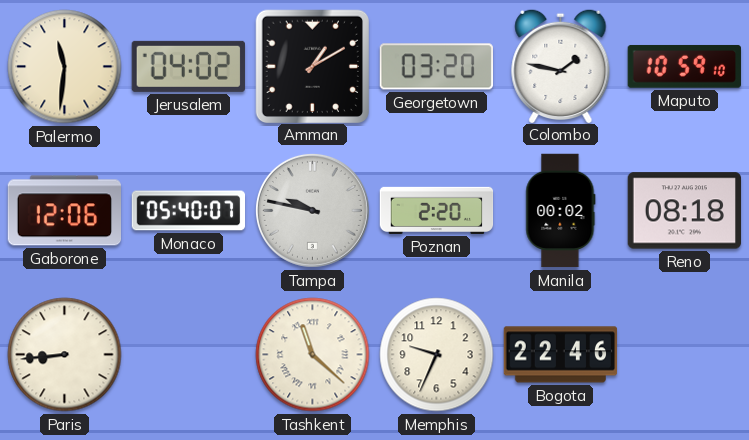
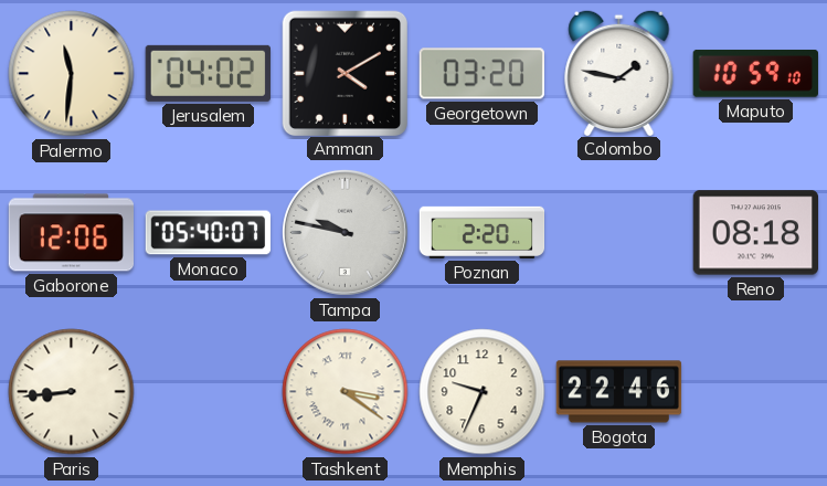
Amman: 1:10 -> 4:10
Manila: 00:02 -> none
Tashkent: 11:22 -> 3:21
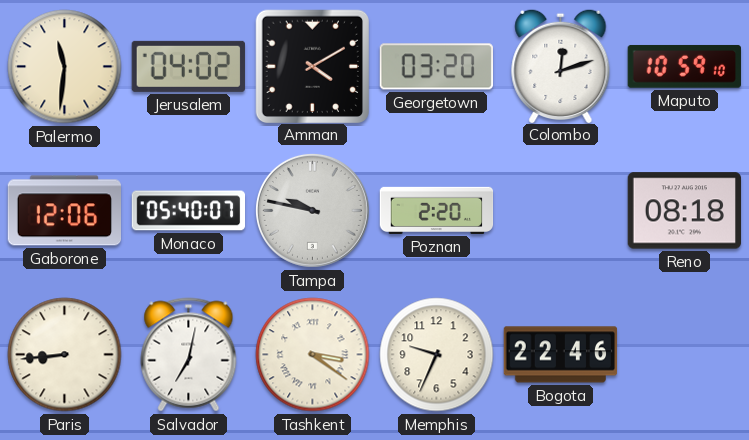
Colombo: 1:47 -> 12:12
Salvador: none -> 7:02
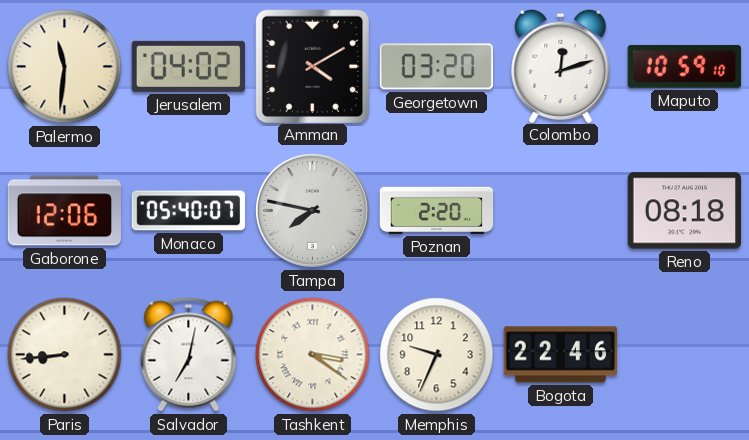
Tampa: 9:47 -> 7:47
